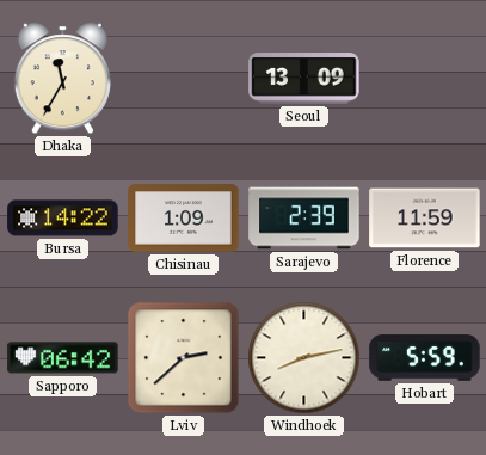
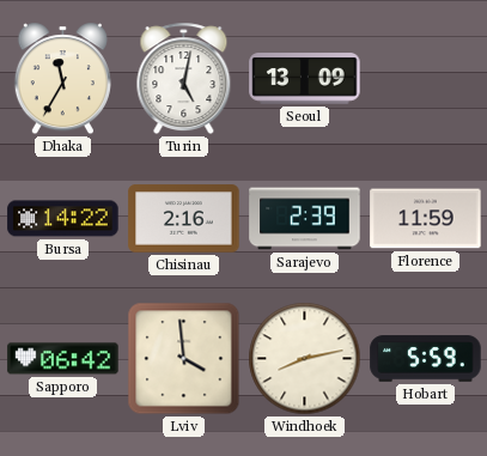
Turin: none -> 5:02
Chisinau: 1:09 -> 2:16
Lviv: 2:38 -> 3:59
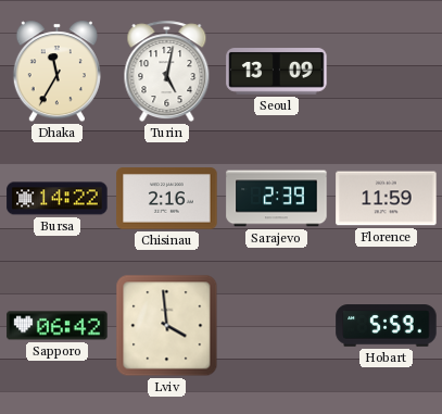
Windhoek: 8:13 -> none
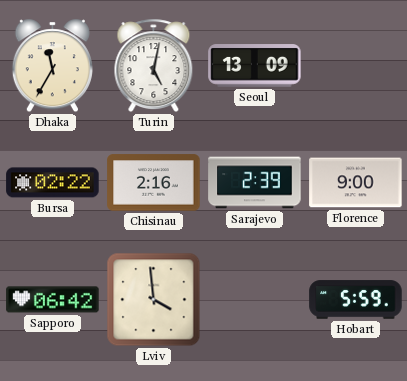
Bursa: 14:22 -> 02:22
Florence: 11:59 -> 9:00
